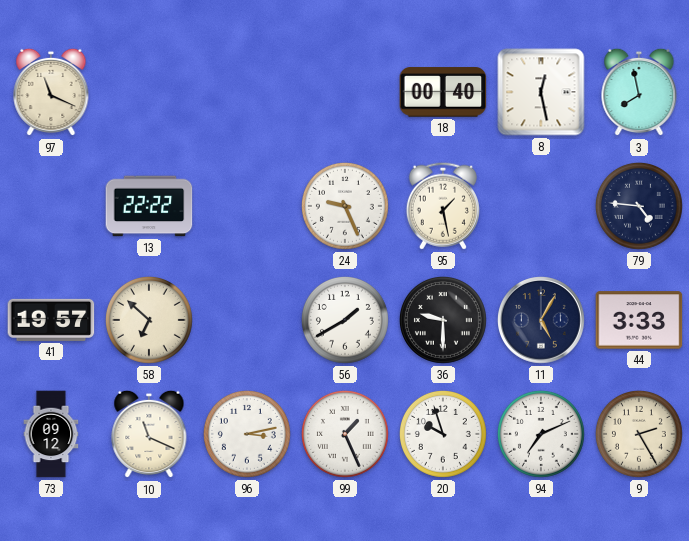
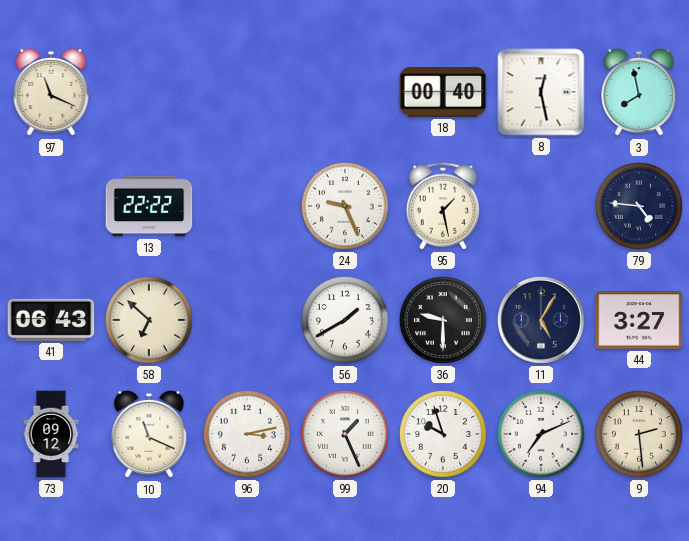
41: 19:57 -> 06:43
44: 3:33 -> 3:27
9: 2:25 -> 2:29
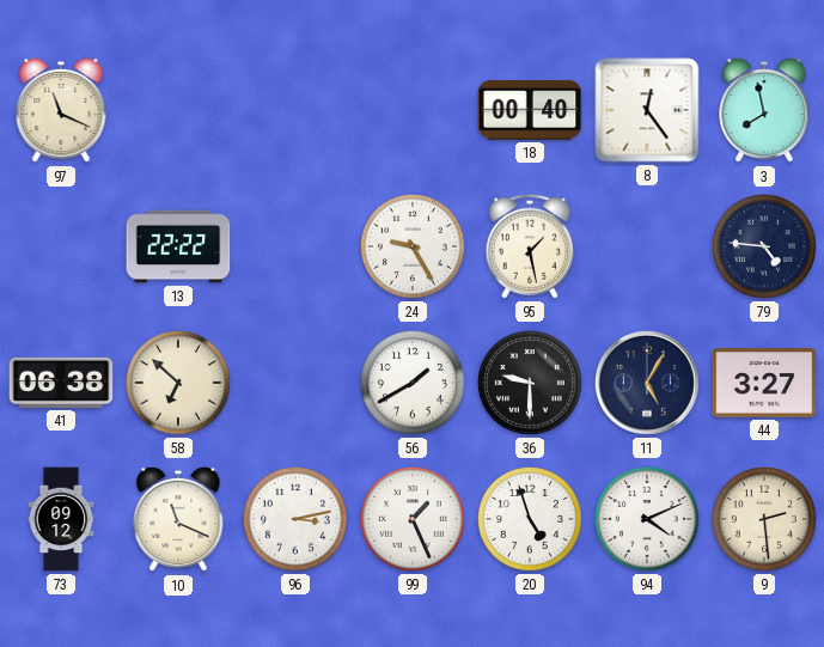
8: 12:28 -> 12:24
24: 9:26 -> 9:25
41: 06:43 -> 06:38
20: 9:57 -> 4:57
94: 7:11 -> 4:11
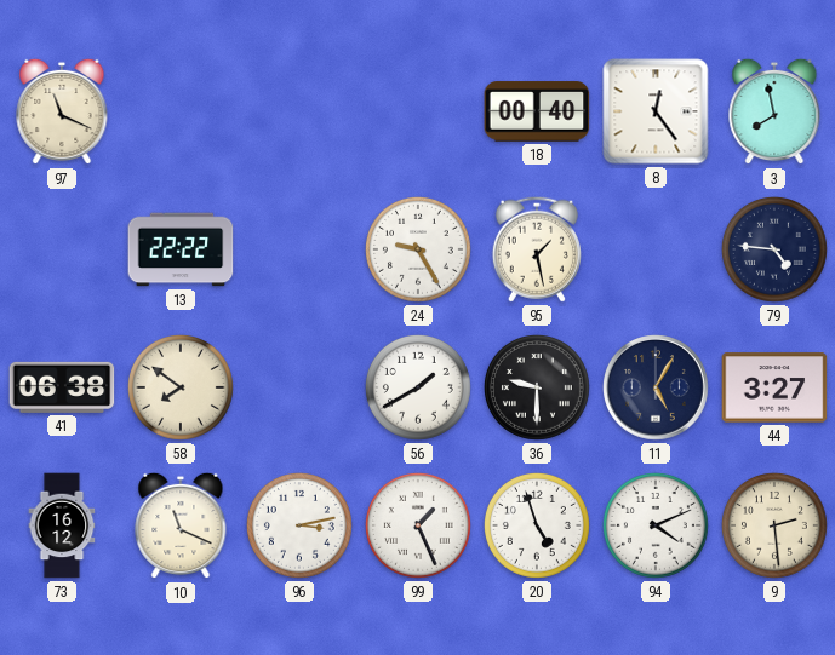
58: 6:52 -> 7:51
73: 09:12 -> 16:12
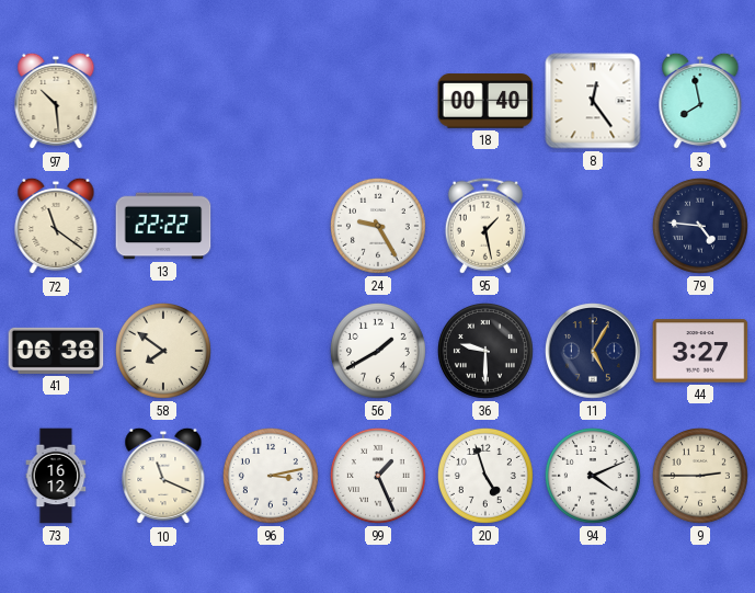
97: 11:19 -> 10:29
72: none -> 11:21
9: 2:29 -> 2:45
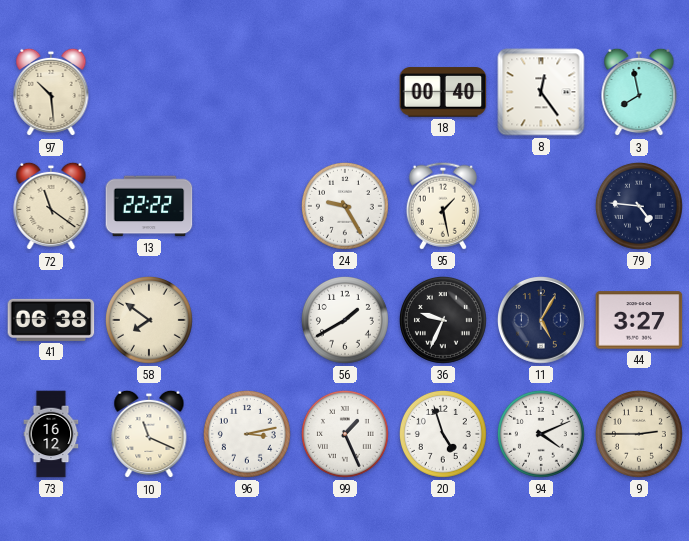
36: 9:30 -> 9:34
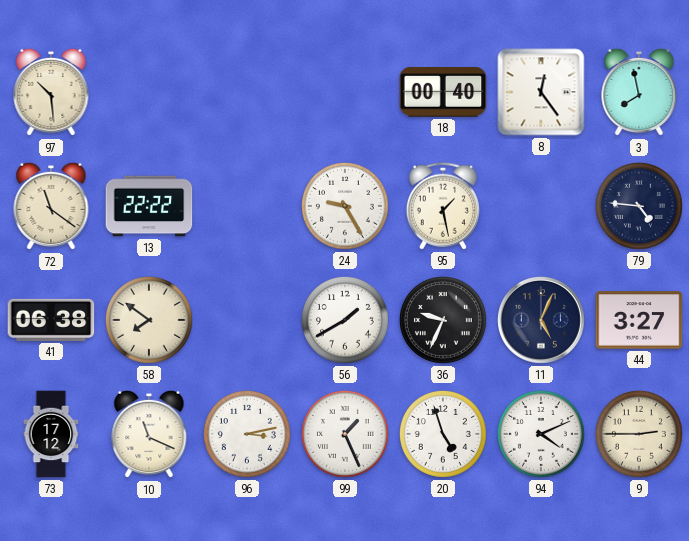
11: 5:05 -> 5:04
73: 16:12 -> 17:12
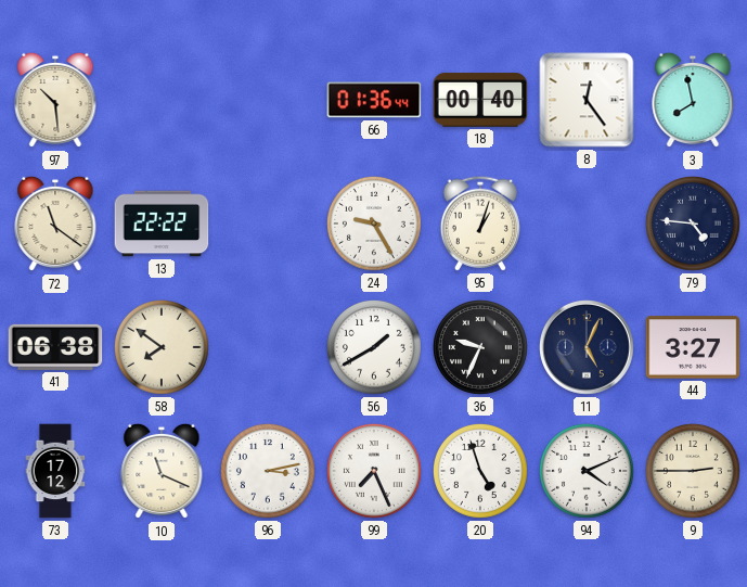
66: none -> 01:36
95: 1:28 -> 1:03
99: 1:26 -> 7:26
